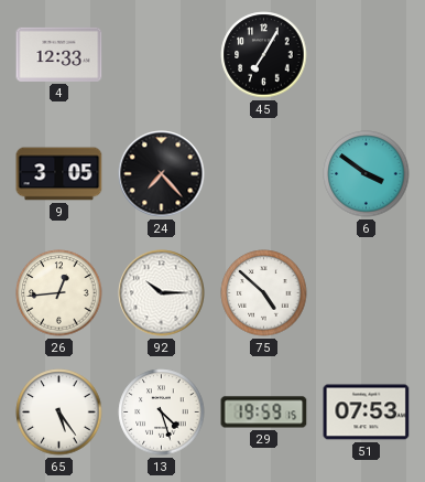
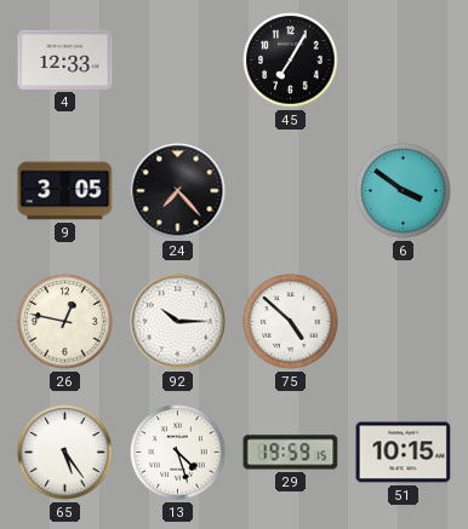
26: 12:44 -> 12:47
51: 07:53 -> 10:15
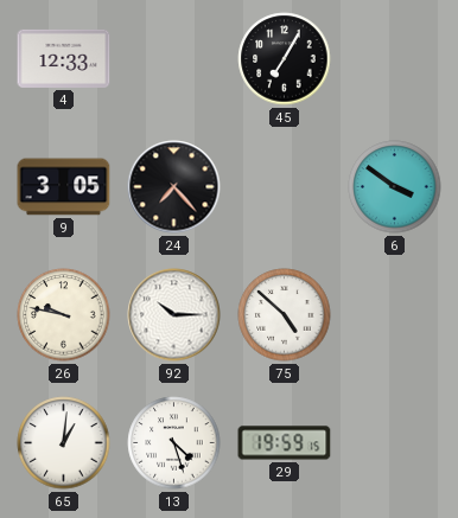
26: 12:47 -> 9:47
65: 5:24 -> 1:01
51: 10:15 -> none
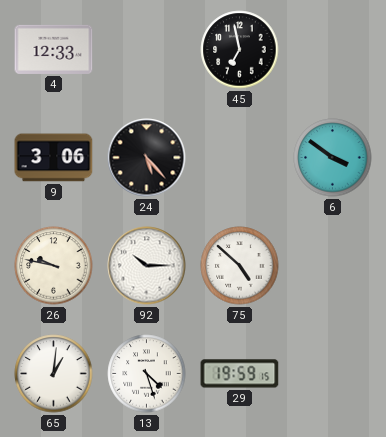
45: 7:05 -> 6:58
9: 3:05 -> 3:06
24: 7:23 -> 5:23
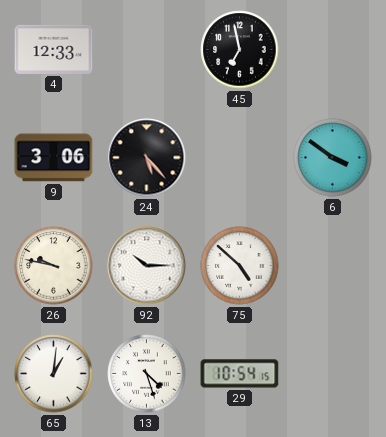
29: 19:59 -> 10:54
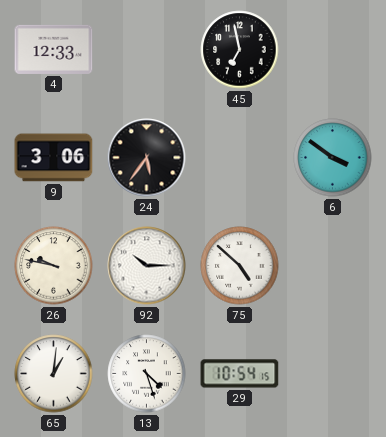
24: 5:23 -> 5:36
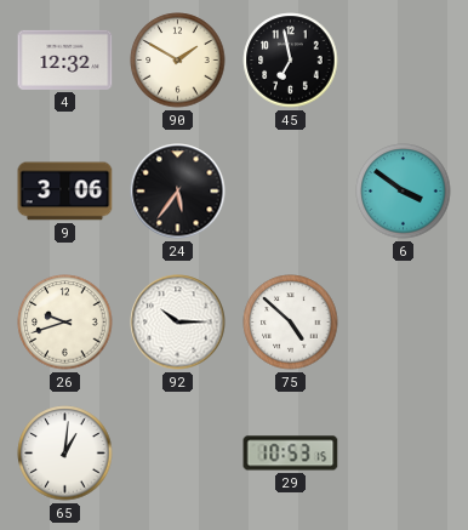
4: 12:33 -> 12:32
90: none -> 1:50
26: 9:47 -> 9:42
13: 4:27 -> none
29: 10:54 -> 10:53
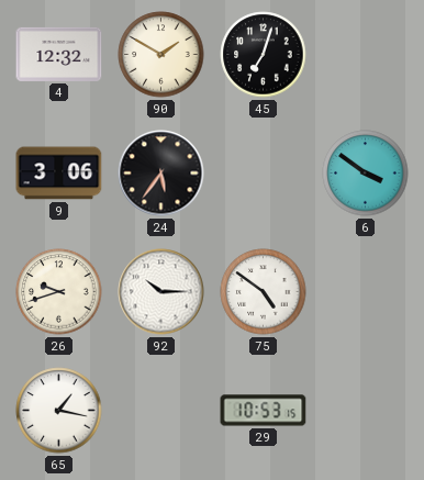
45: 6:58 -> 7:03
75: 4:52 -> 4:51
65: 1:01 -> 1:17
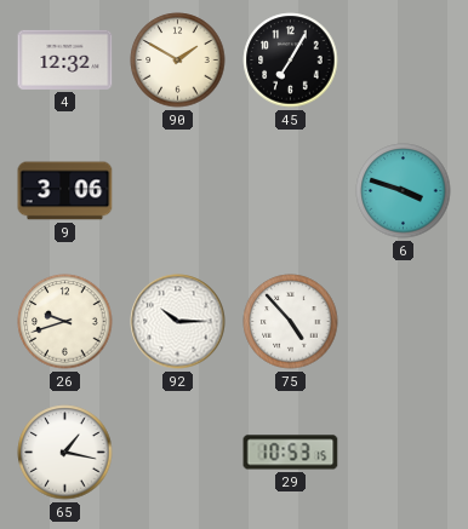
45: 7:03 -> 7:05
24: 5:36 -> none
6: 3:51 -> 3:48
75: 4:51 -> 4:53
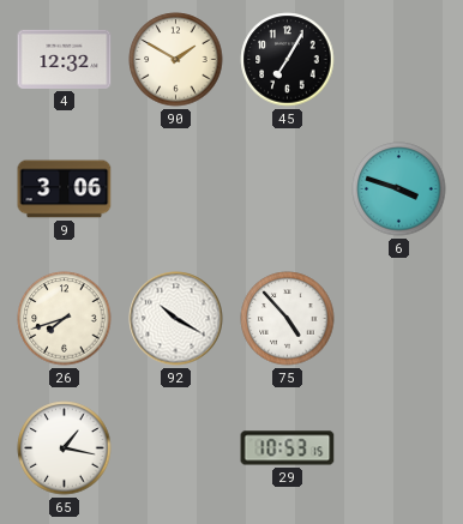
26: 9:42 -> 7:42
92: 10:15 -> 10:20
